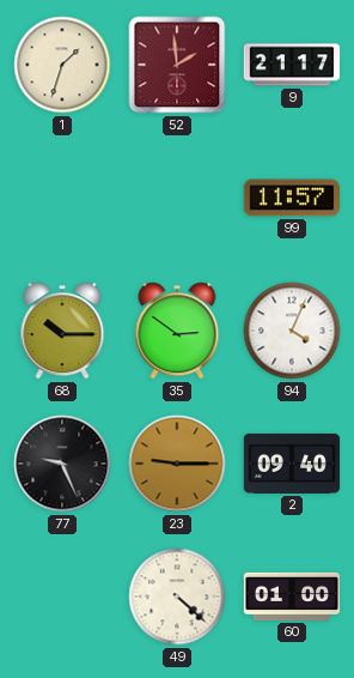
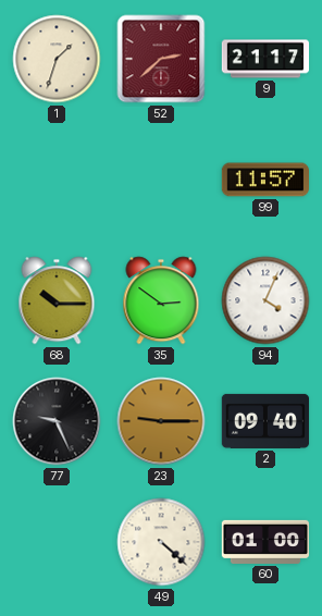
52: 1:59 -> 2:38
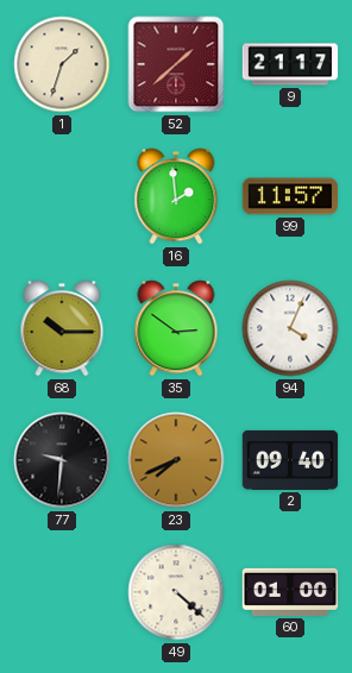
52: 2:38 -> 1:38
16: none -> 1:59
77: 9:26 -> 9:31
23: 9:15 -> 7:41
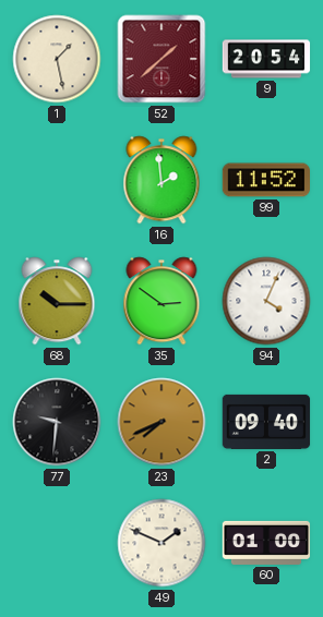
1: 1:33 -> 1:28
9: 21:17 -> 20:54
99: 11:57 -> 11:52
49: 4:22 -> 1:49
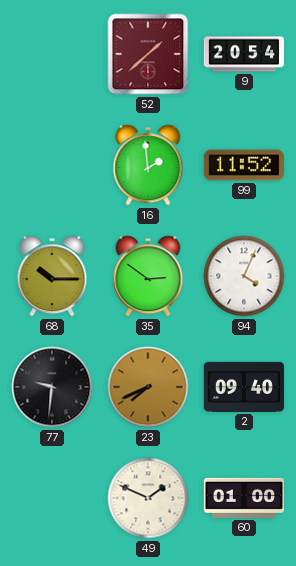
1: 1:28 -> none
